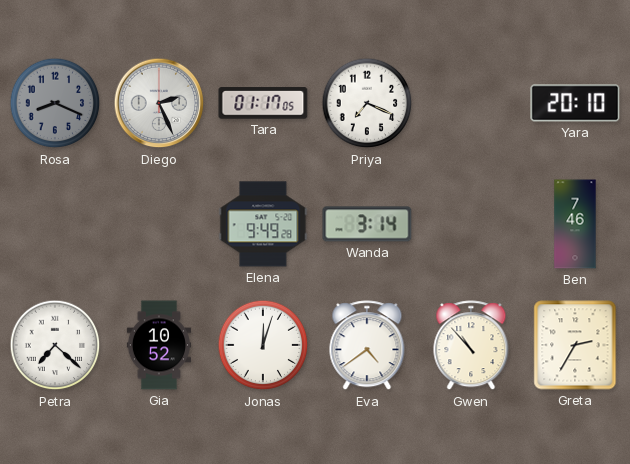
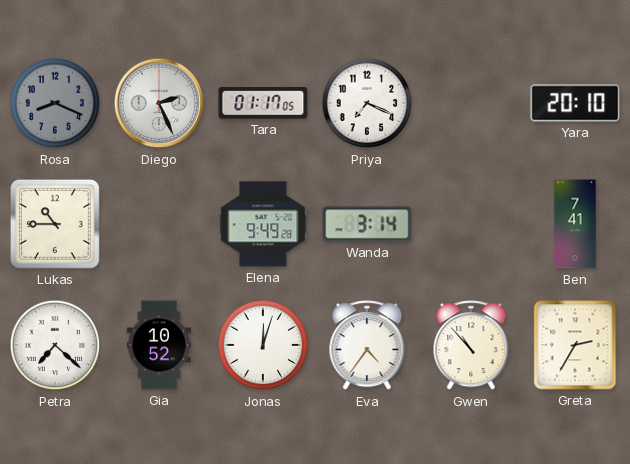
Lukas: none -> 10:45
Ben: 7:46 -> 7:41
Eva: 4:39 -> 4:36
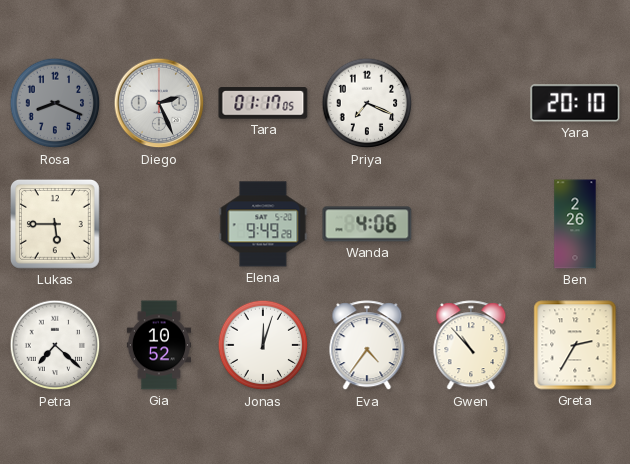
Lukas: 10:45 -> 5:45
Wanda: 3:14 -> 4:06
Ben: 7:41 -> 2:26
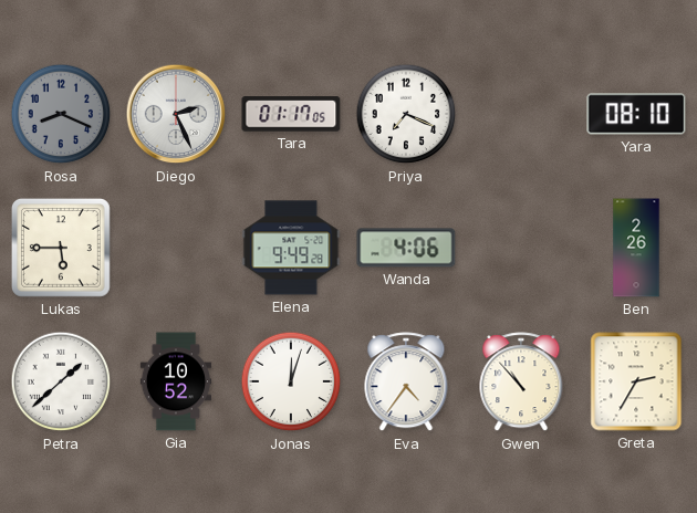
Yara: 20:10 -> 08:10
Petra: 7:22 -> 1:38
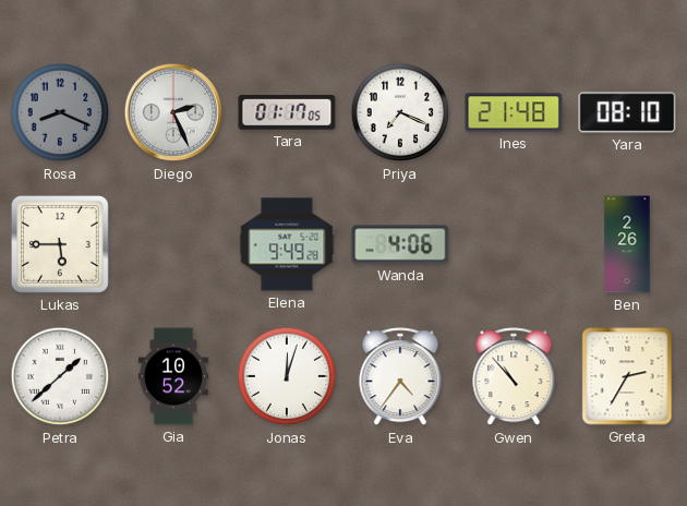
Ines: none -> 21:48
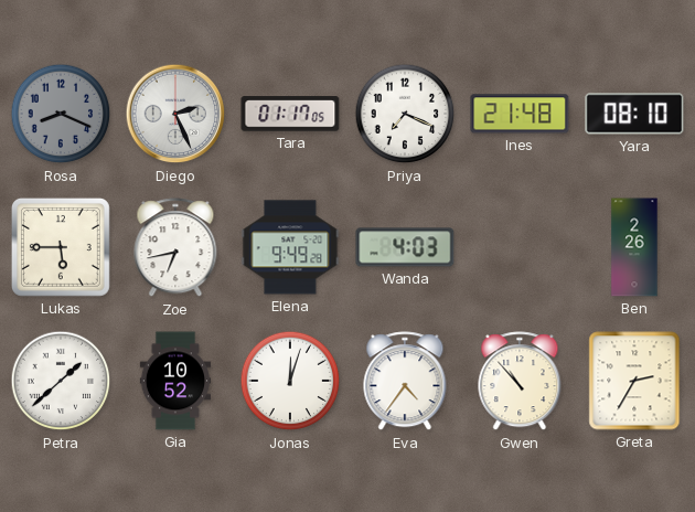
Zoe: none -> 6:43
Wanda: 4:06 -> 4:03
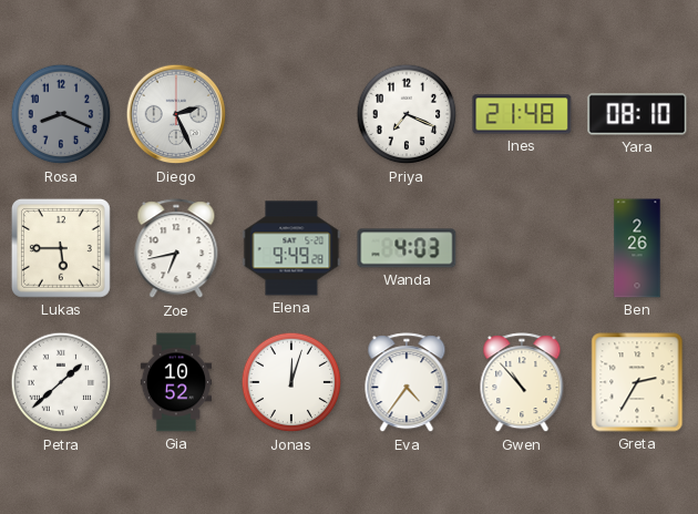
Tara: 01:17 -> none
